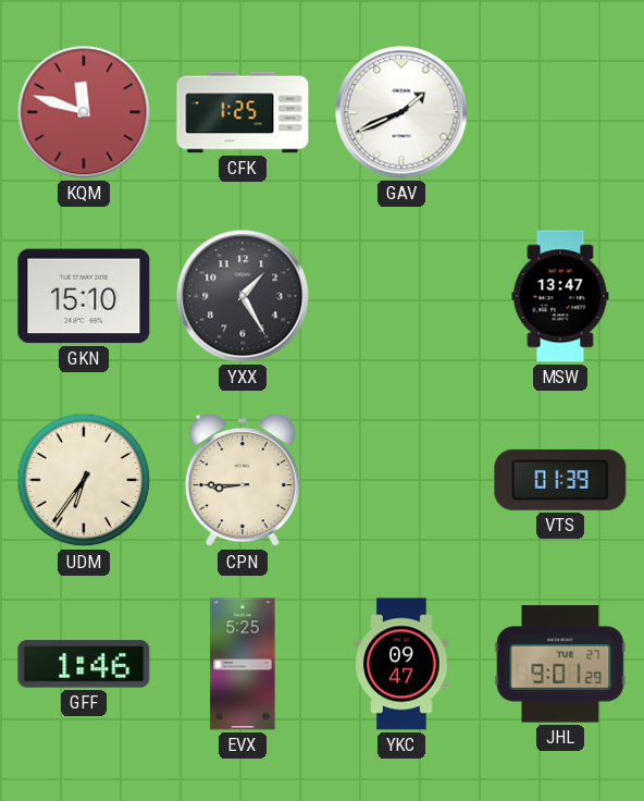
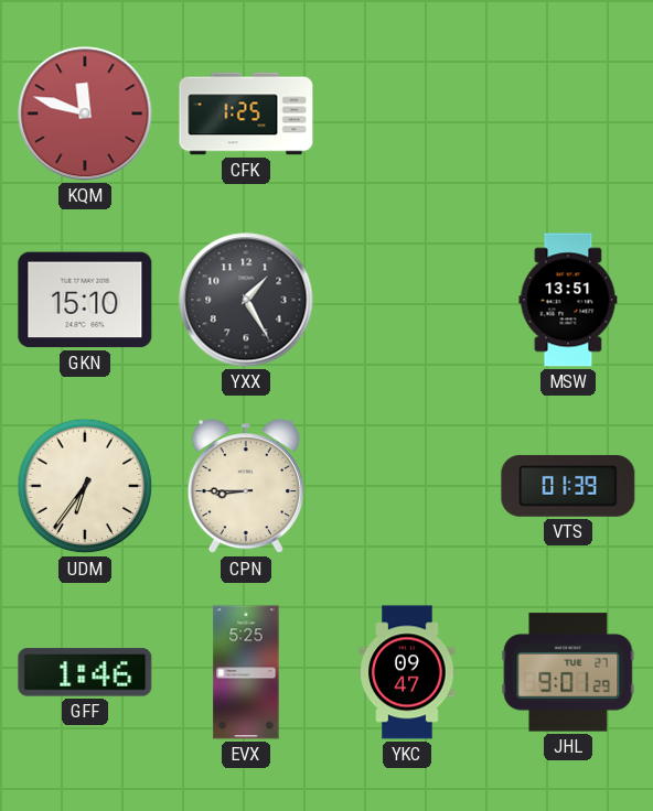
GAV: 1:41 -> none
MSW: 13:47 -> 13:51
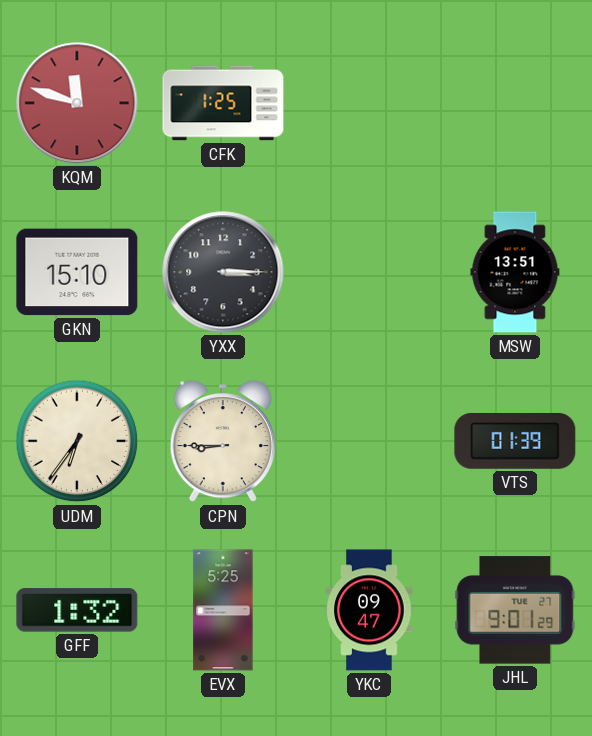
YXX: 1:25 -> 3:15
GFF: 1:46 -> 1:32
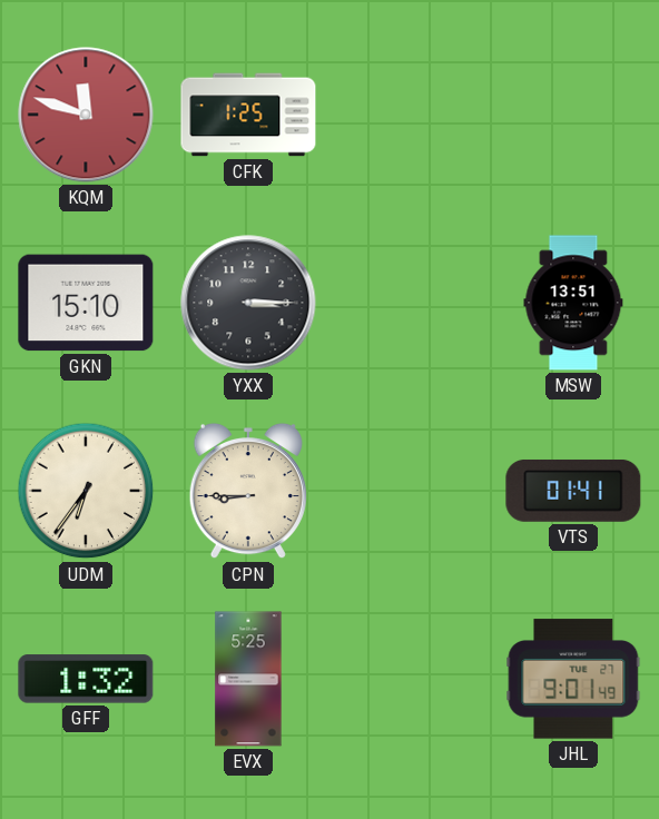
VTS: 01:39 -> 01:41
YKC: 09:47 -> none
JHL: 9:01:29 -> 9:01:49
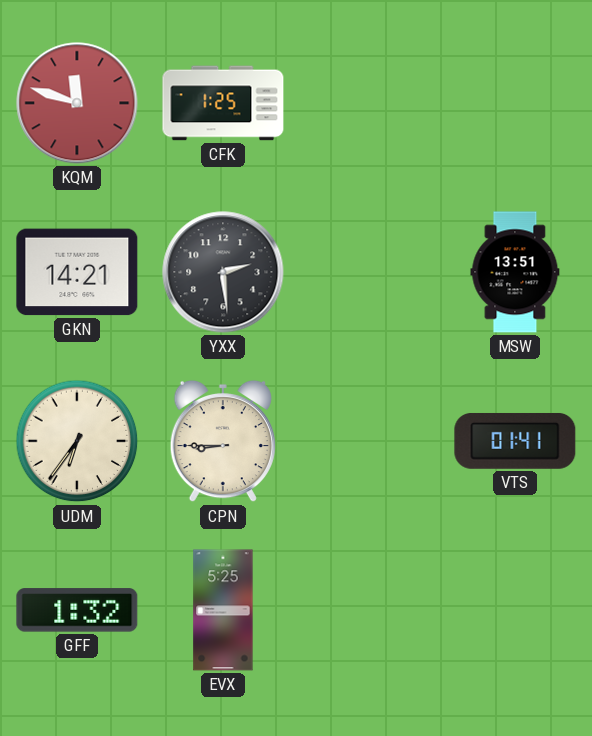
GKN: 15:10 -> 14:21
YXX: 3:15 -> 2:29
JHL: 9:01 -> none
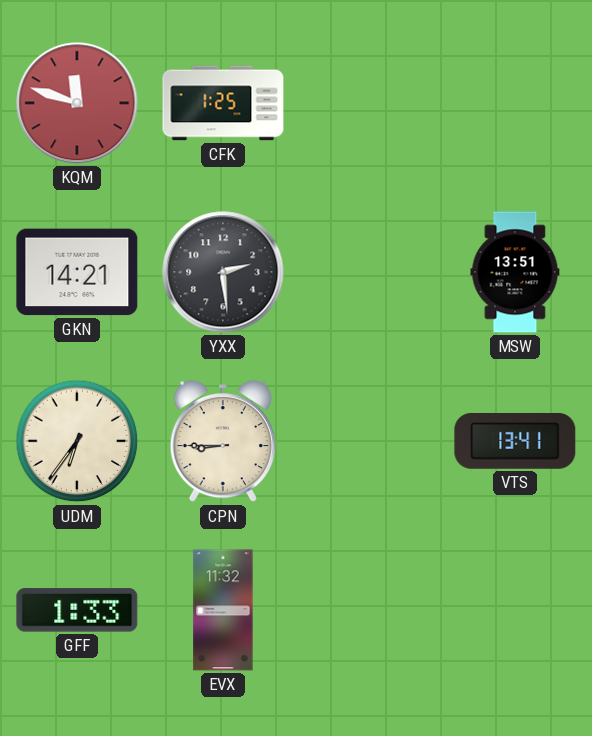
VTS: 01:41 -> 13:41
GFF: 1:32 -> 1:33
EVX: 5:25 -> 11:32
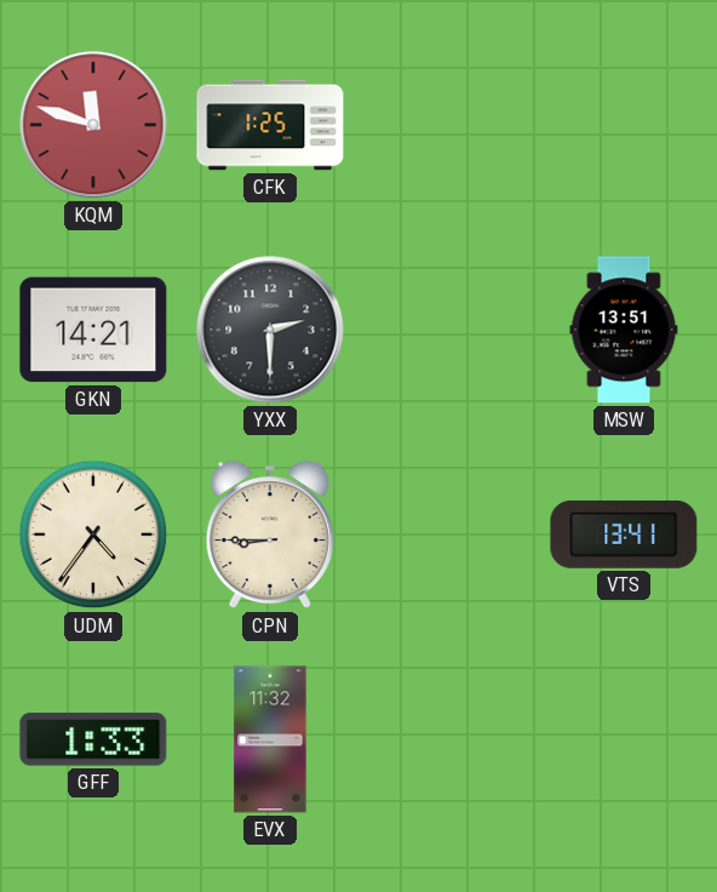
YXX: 2:29 -> 2:30
UDM: 6:36 -> 4:36
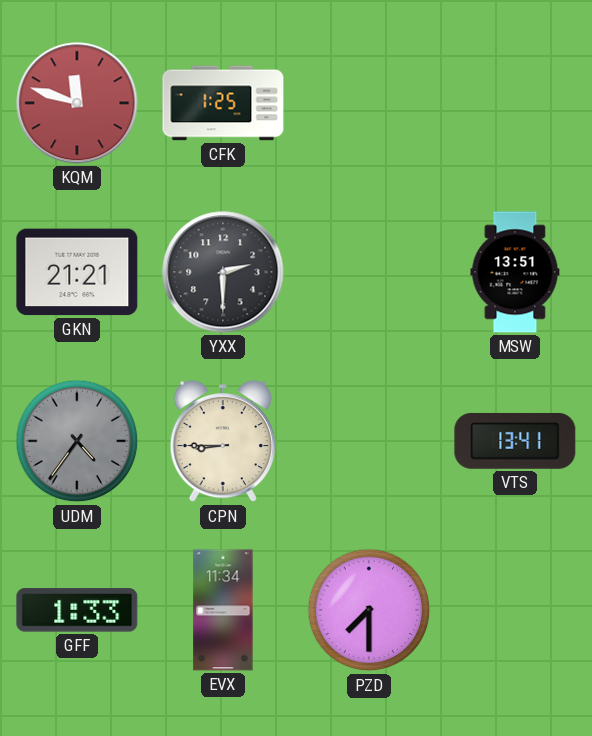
GKN: 14:21 -> 21:21
UDM dial: cream -> grey
EVX: 11:32 -> 11:34
PZD: none -> 7:30
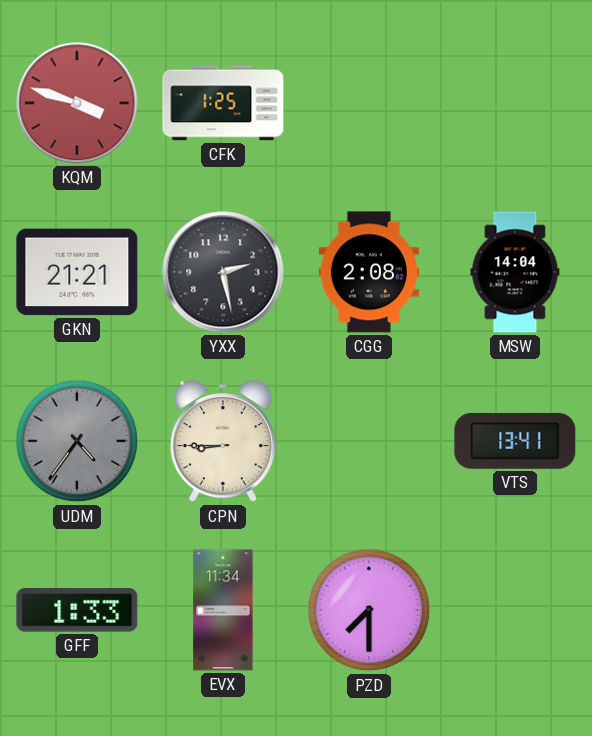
KQM: 11:48 -> 3:48
YXX: 2:30 -> 2:28
CGG: none -> 2:08
MSW: 13:51 -> 14:04
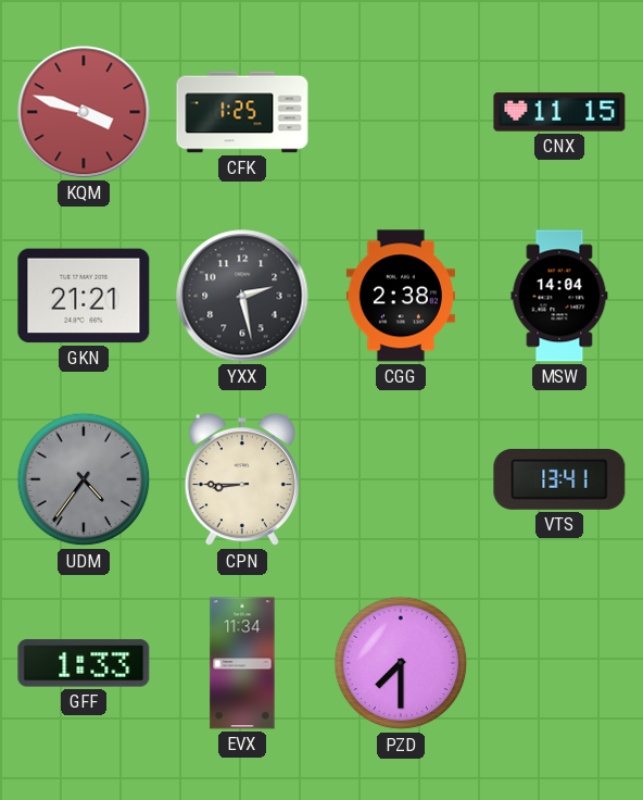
CNX: none -> 11:15
CGG: 2:08 -> 2:38
